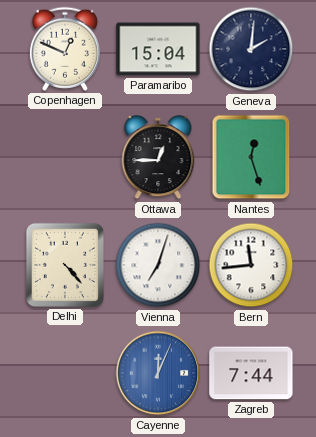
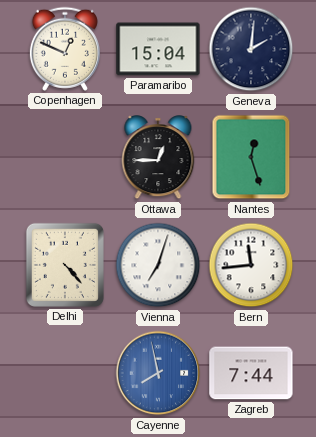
Cayenne: 12:04 -> 7:58
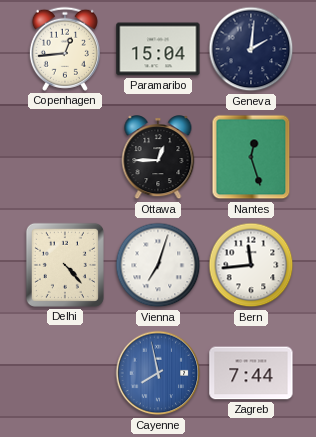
Copenhagen: 12:49 -> 12:44
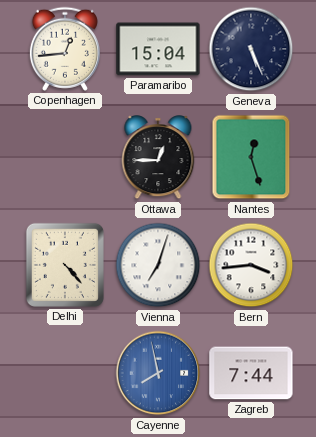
Geneva: 2:01 -> 5:26
Bern: 11:44 -> 3:44
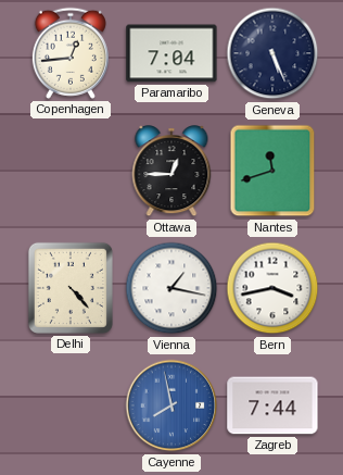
Paramaribo: 15:04 -> 7:04
Nantes: 12:27 -> 11:42
Vienna: 7:03 -> 1:17
Bern: 3:44 -> 3:43
